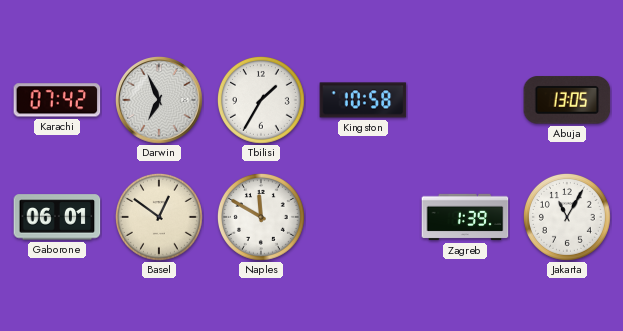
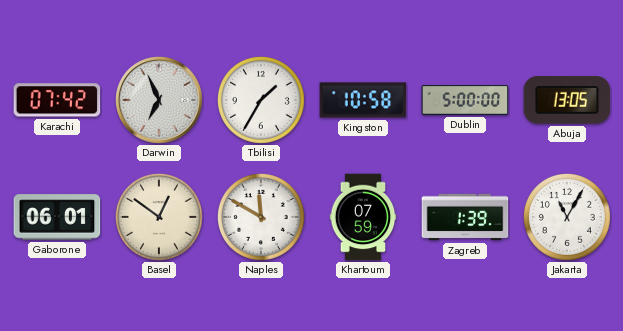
Dublin: none -> 5:00
Khartoum: none -> 07:59
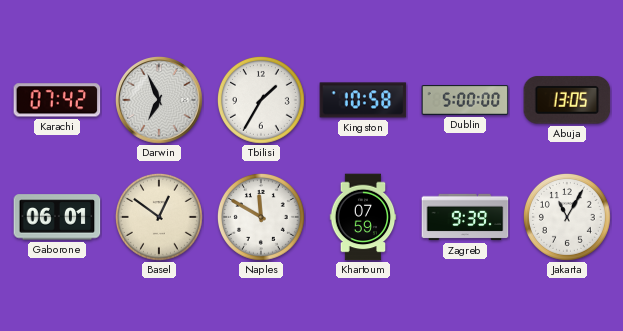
Zagreb: 1:39 -> 9:39
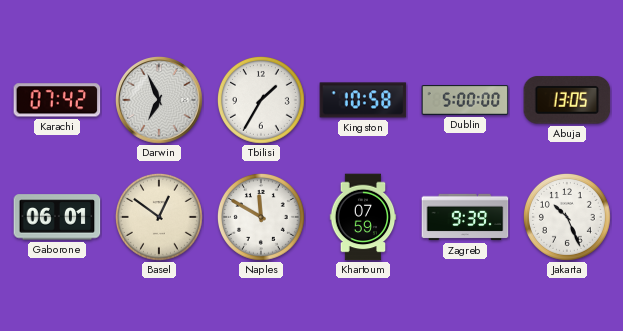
Jakarta: 11:05 -> 10:26
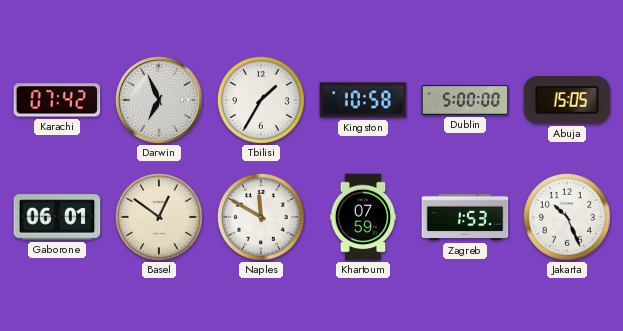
Abuja: 13:05 -> 15:05
Zagreb: 9:39 -> 1:53
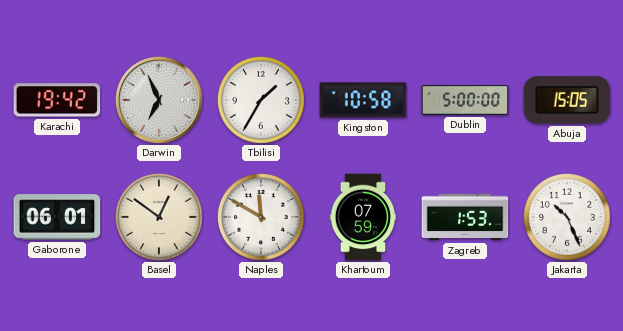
Karachi: 07:42 -> 19:42
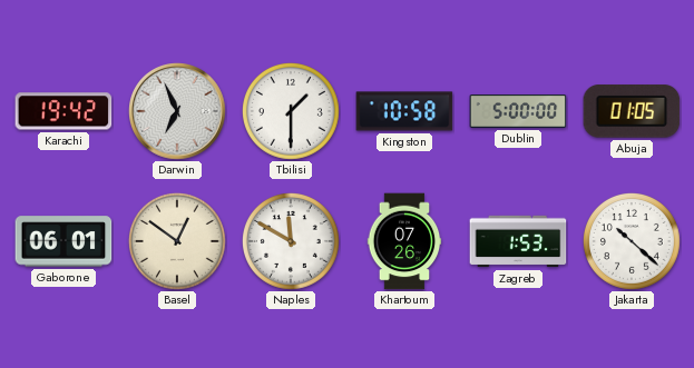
Tbilisi: 1:35 -> 1:30
Abuja: 15:05 -> 01:05
Khartoum: 07:59 -> 07:26
Jakarta: 10:26 -> 10:22
